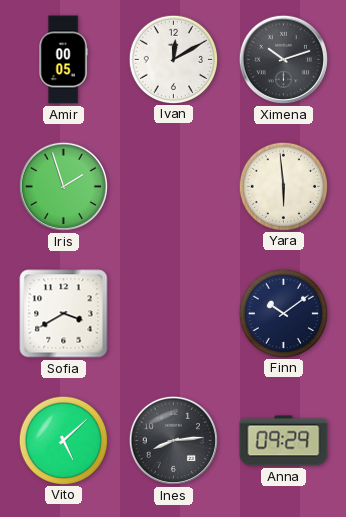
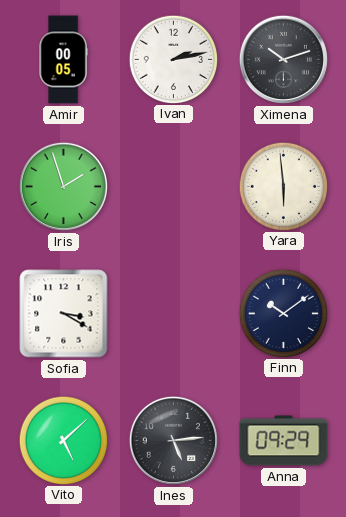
Ivan: 12:10 -> 2:13
Sofia: 3:40 -> 3:20
Ines: 8:14 -> 5:14
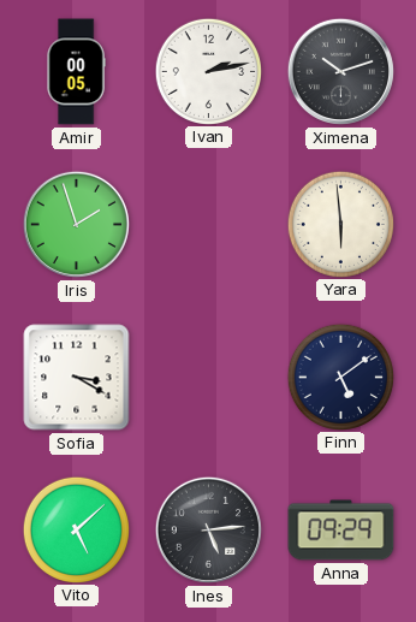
Finn: 10:09 -> 5:09
